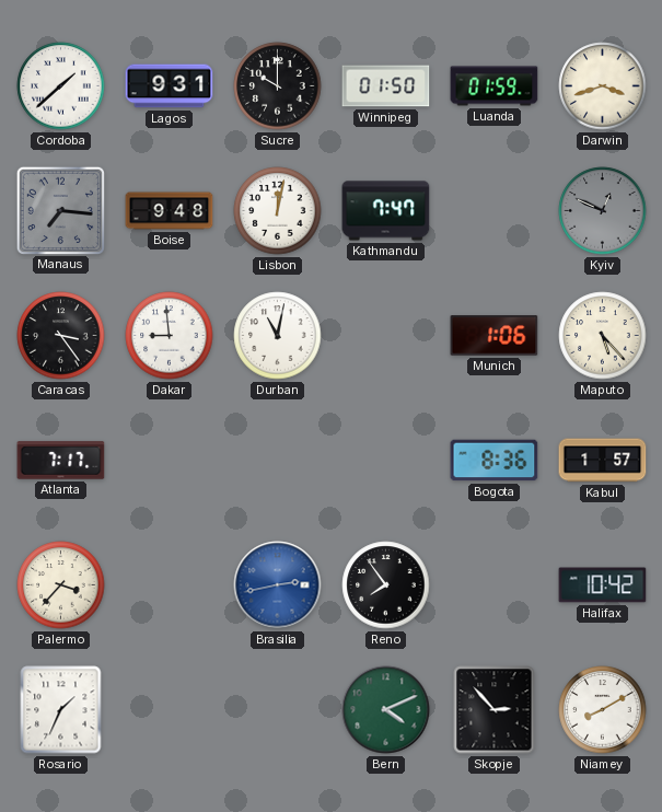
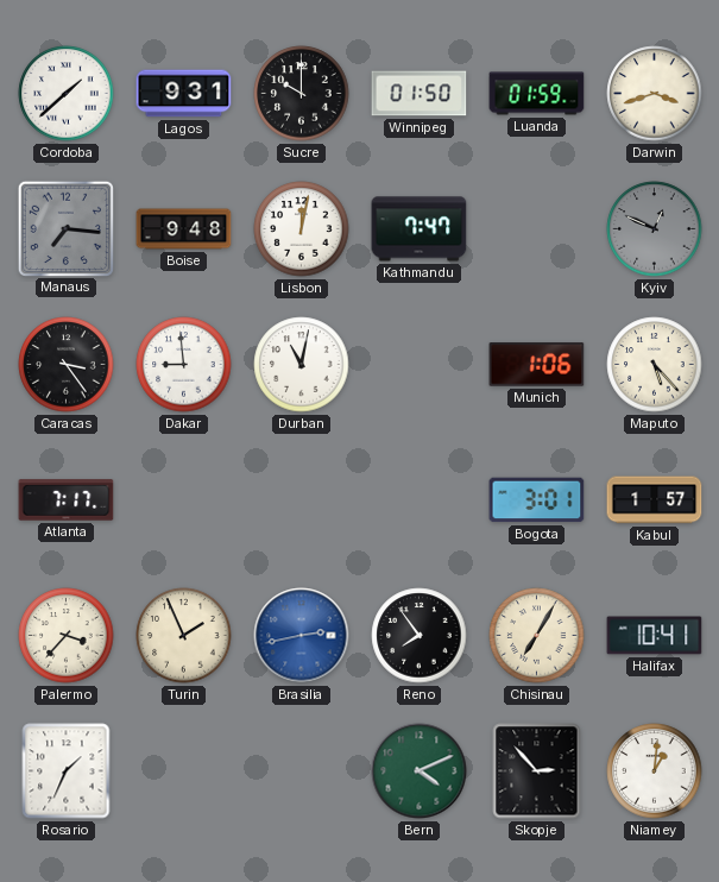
Bogota: 8:36 -> 3:01
Turin: none -> 1:56
Chisinau: none -> 7:05
Halifax: 10:42 -> 10:41
Niamey: 8:10 -> 1:01
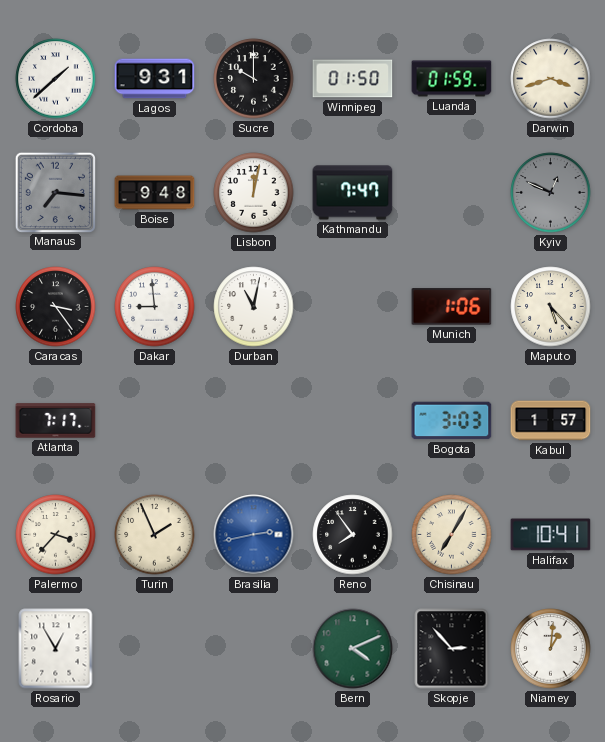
Bogota: 3:01 -> 3:03
Rosario: 1:34 -> 12:55
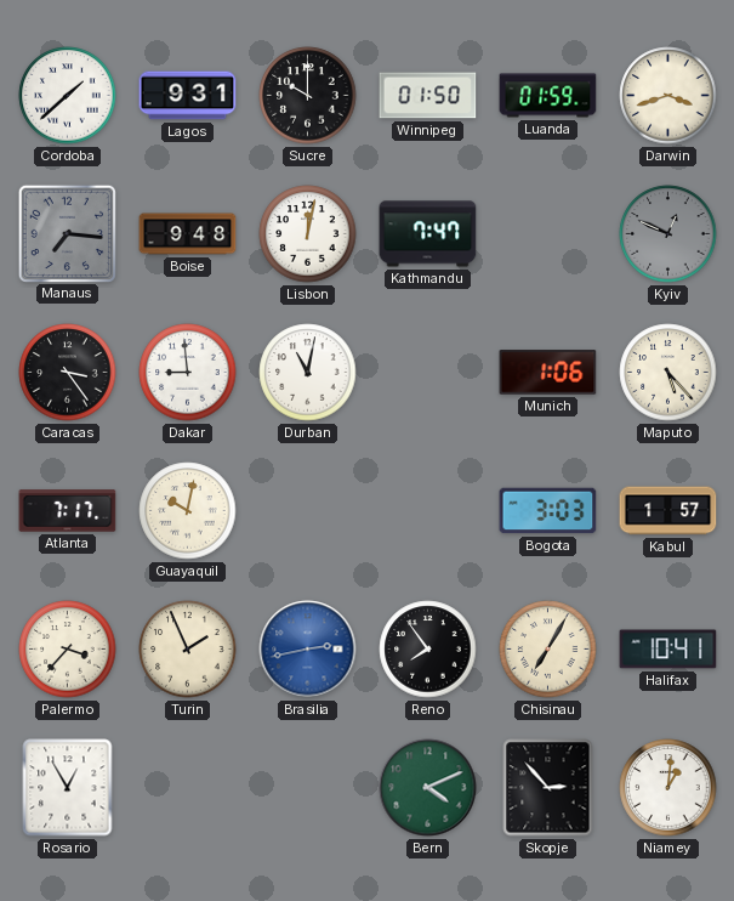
Guayaquil: none -> 10:02
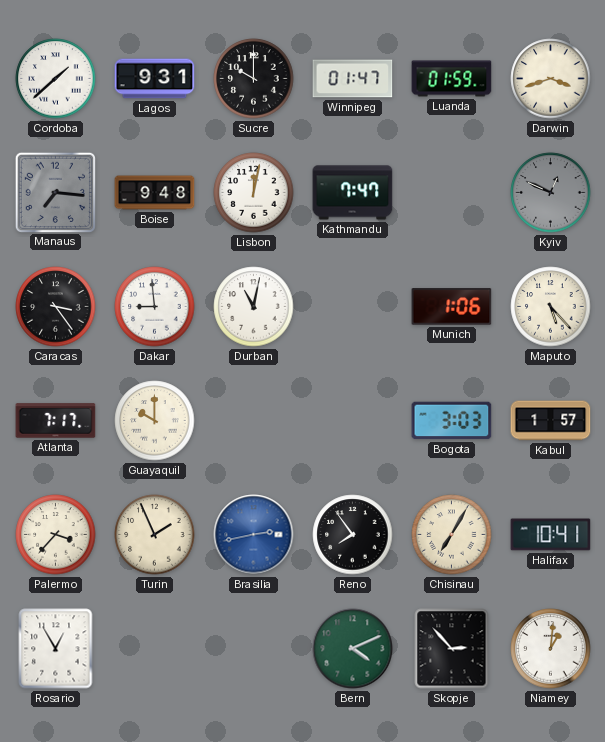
Winnipeg: 01:50 -> 01:47
Guayaquil: 10:02 -> 10:00
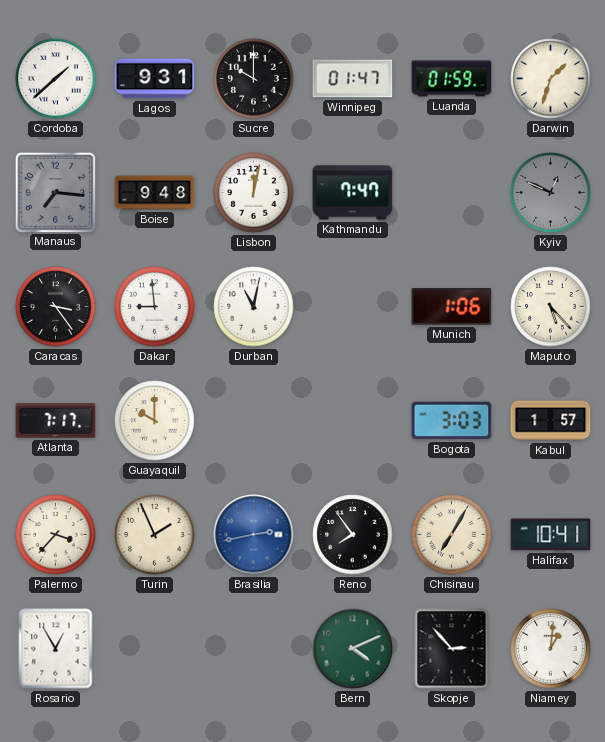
Darwin: 3:42 -> 1:33
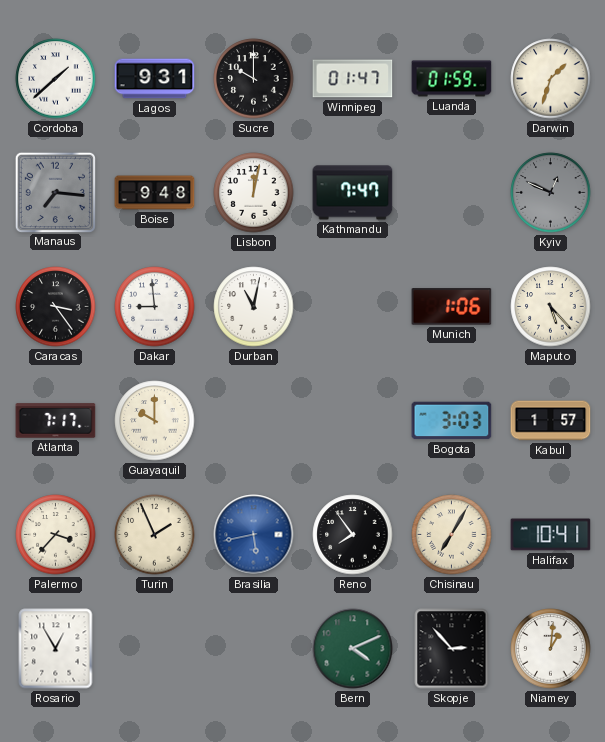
Brasilia: 2:43 -> 5:43
